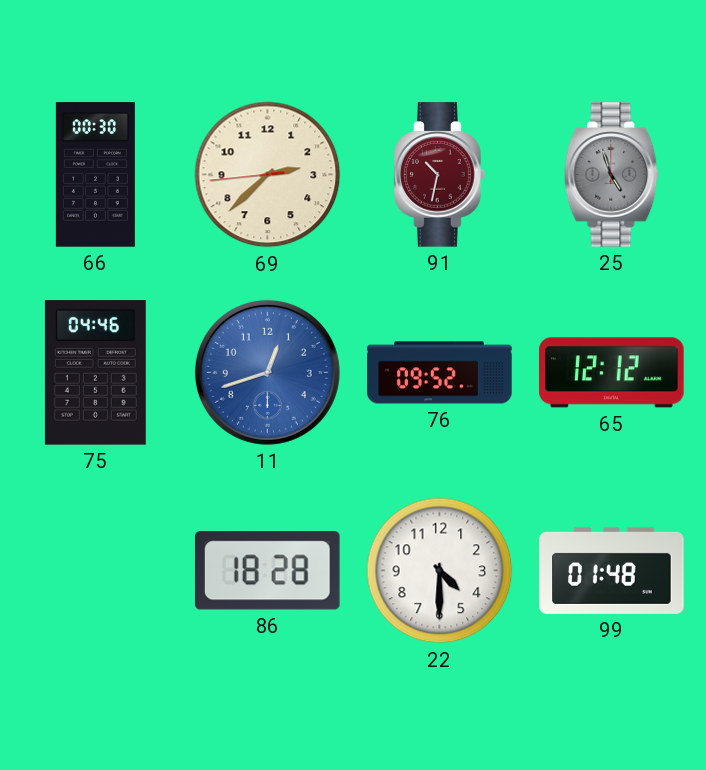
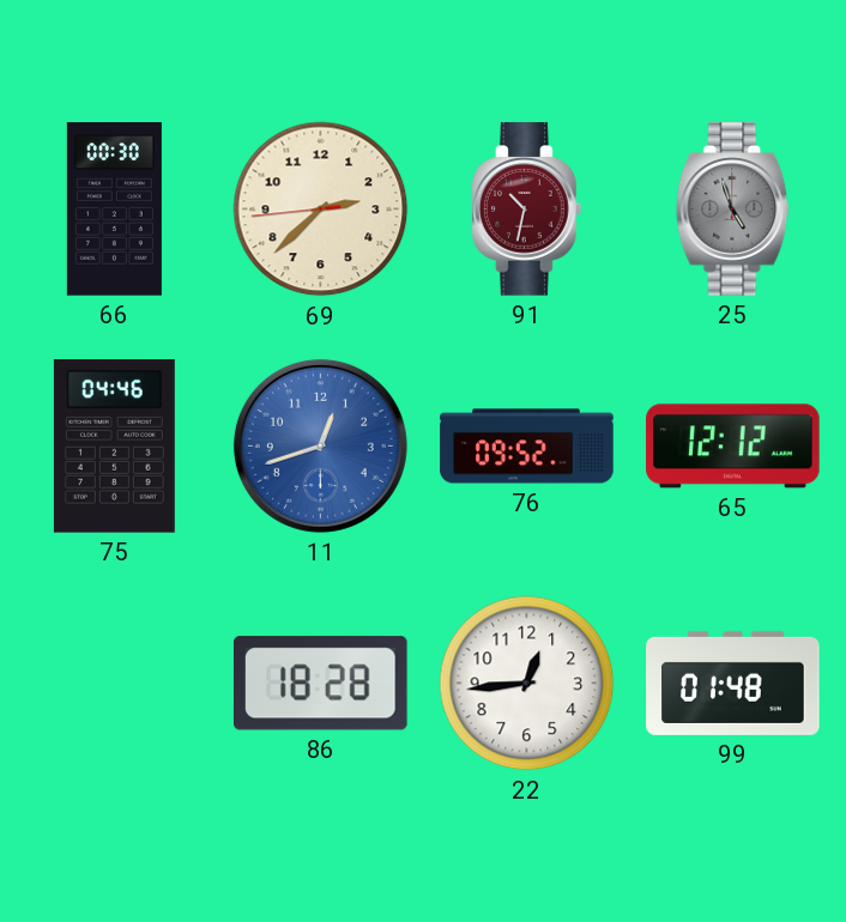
22: 4:30 -> 12:44
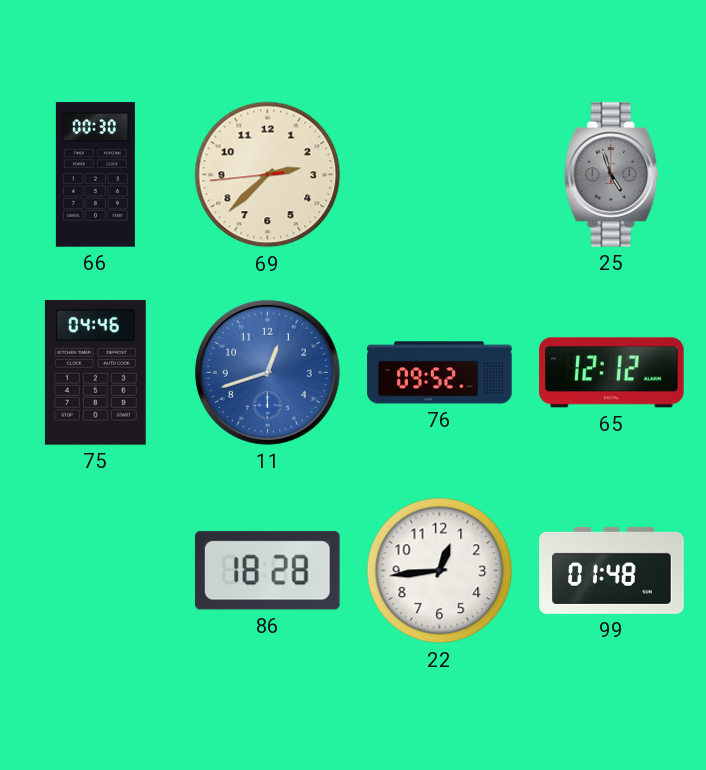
91: 10:32 -> none
